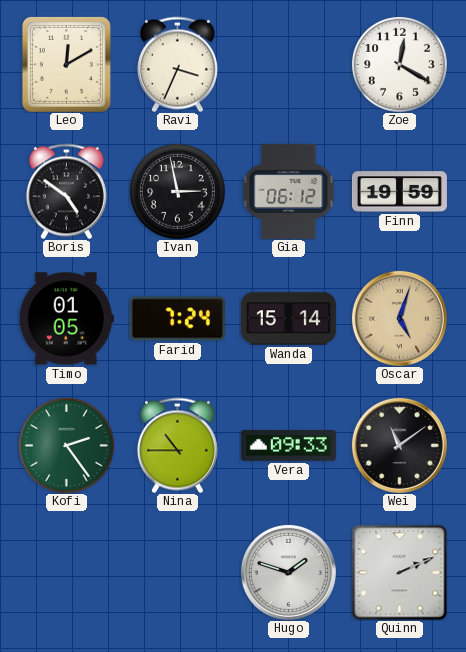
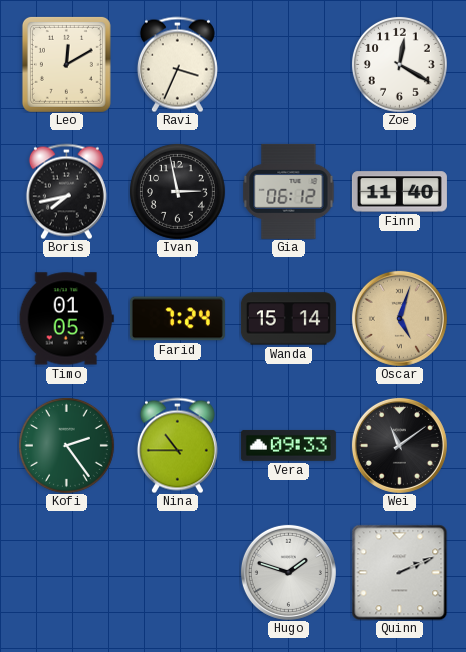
Boris: 4:51 -> 7:43
Finn: 19:59 -> 11:40
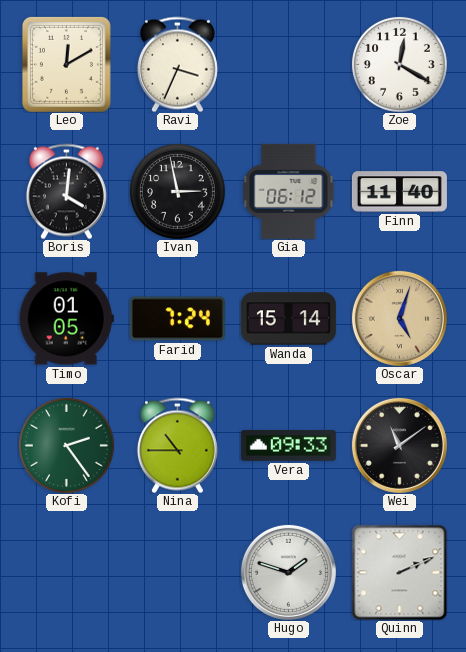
Boris: 7:43 -> 4:01
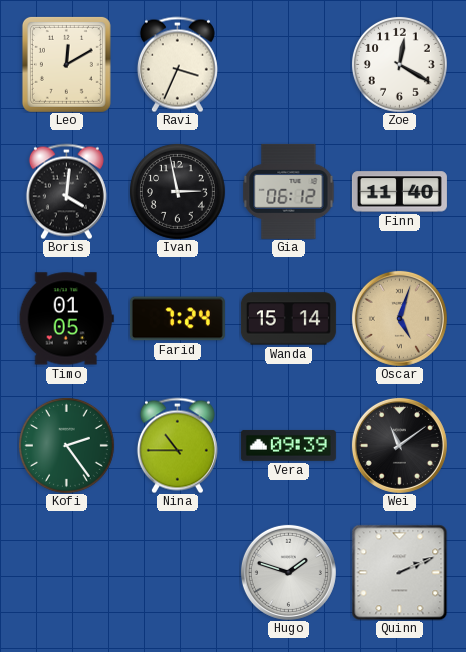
Vera: 09:33 -> 09:39
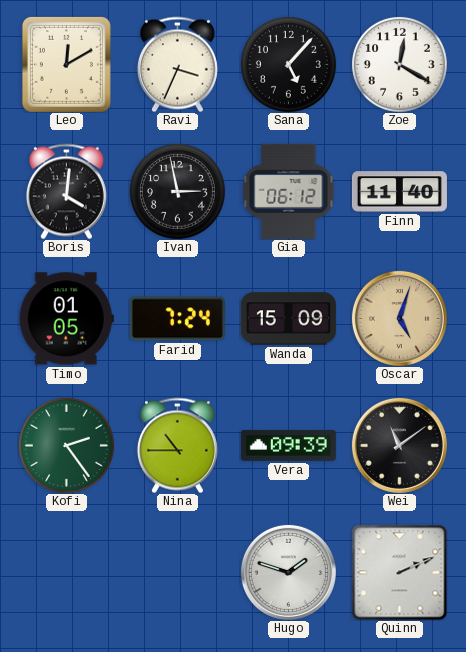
Sana: none -> 5:07
Wanda: 15:14 -> 15:09
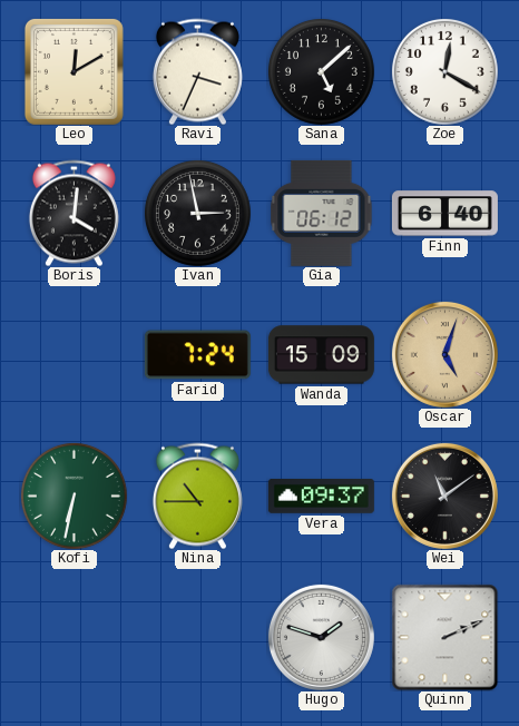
Sana: 5:07 -> 5:08
Finn: 11:40 -> 6:40
Timo: 01:05 -> none
Kofi: 2:24 -> 6:32
Vera: 09:39 -> 09:37
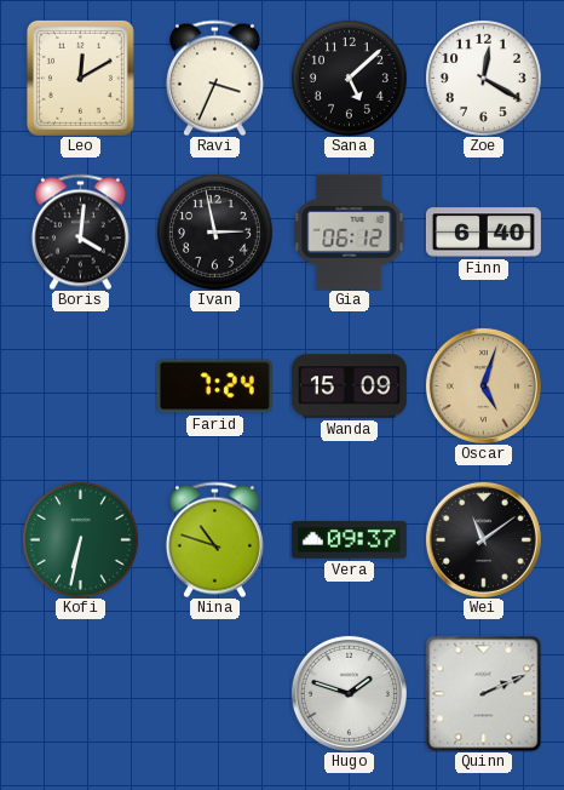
Nina: 10:45 -> 10:48
